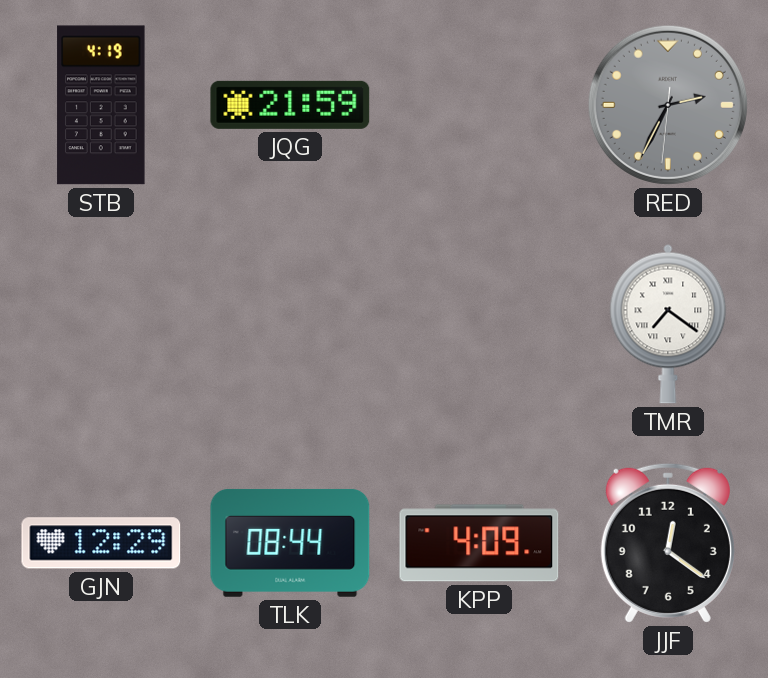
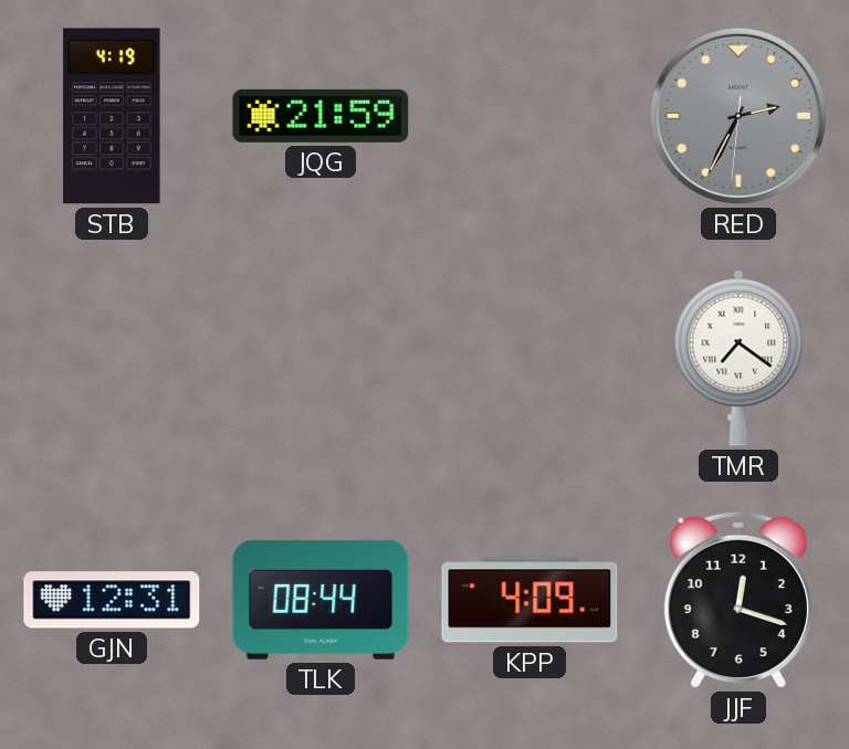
GJN: 12:29 -> 12:31
JJF: 12:21 -> 12:18
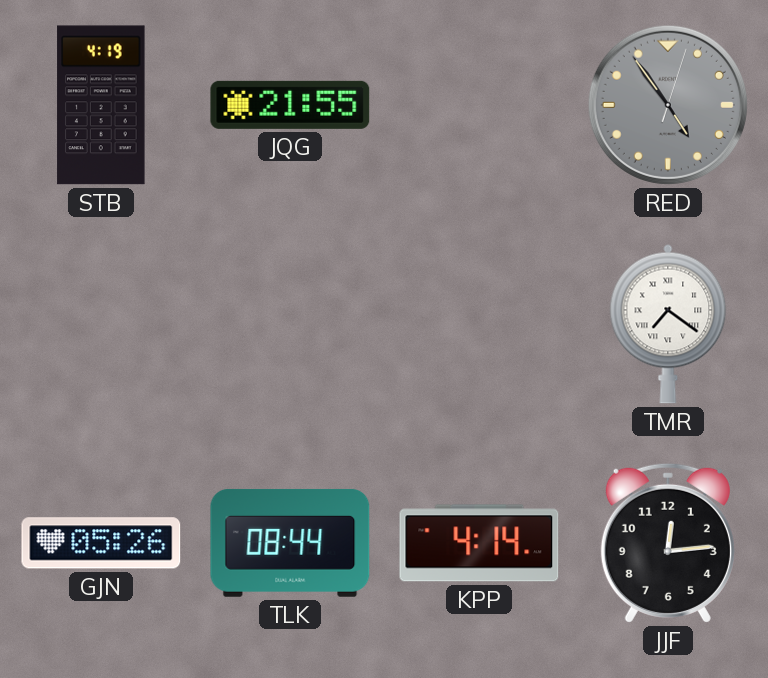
JQG: 21:59 -> 21:55
RED: 2:34 -> 4:54
GJN: 12:31 -> 05:26
KPP: 4:09 -> 4:14
JJF: 12:18 -> 12:14
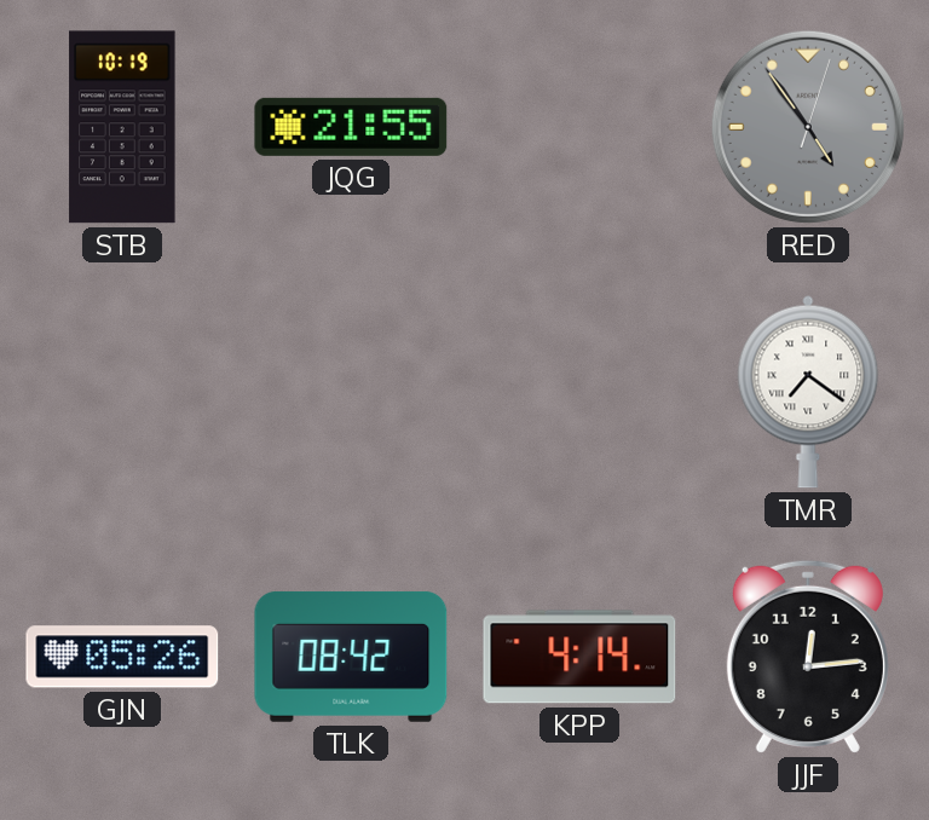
STB: 4:19 -> 10:19
TLK: 08:44 -> 08:42
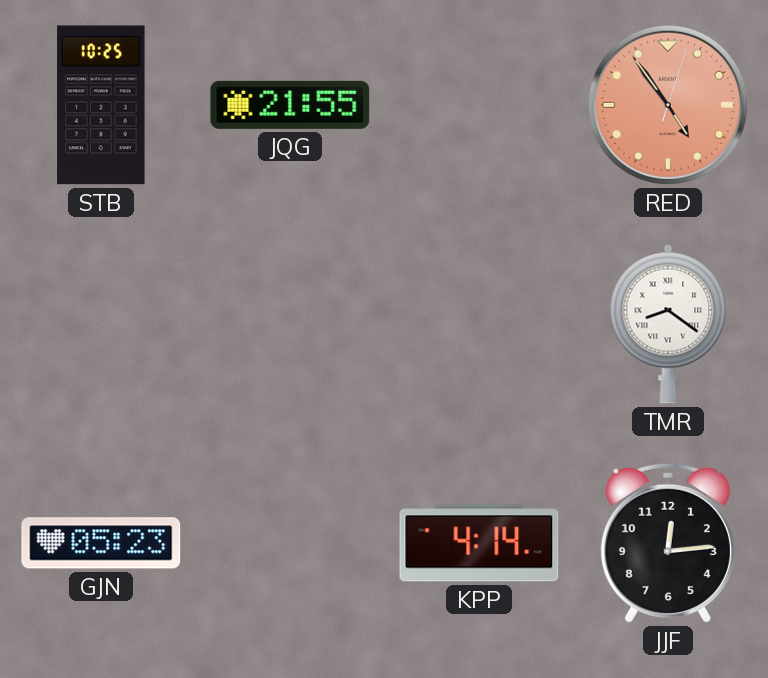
STB: 10:19 -> 10:25
RED dial: grey -> salmon
TMR: 7:21 -> 8:21
GJN: 05:26 -> 05:23
TLK: 08:42 -> none
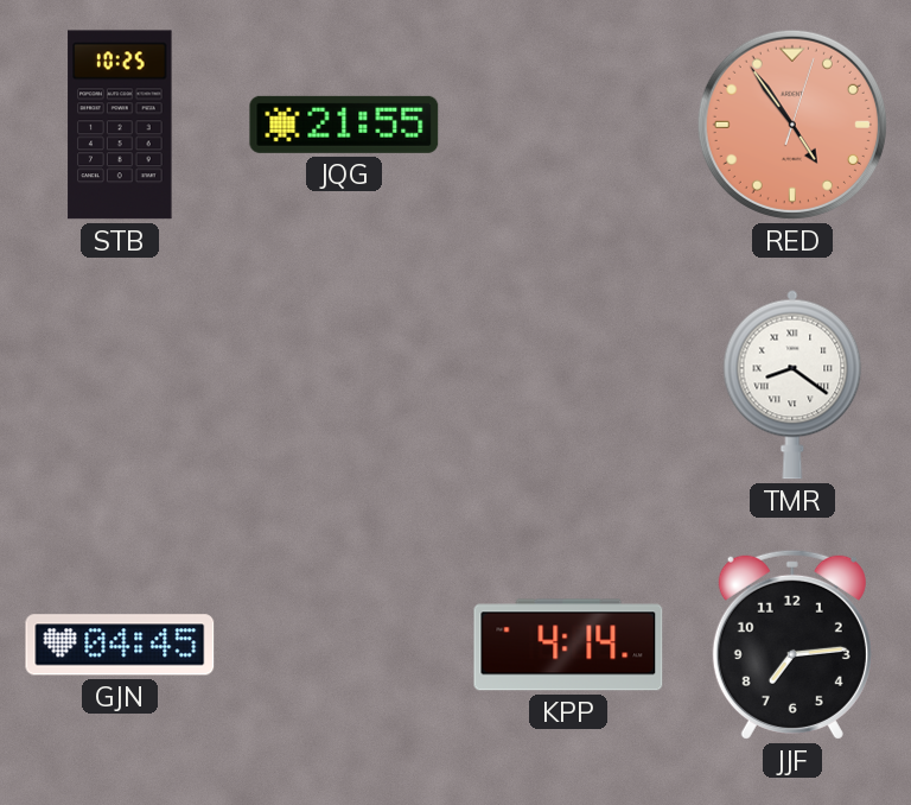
GJN: 05:23 -> 04:45
JJF: 12:14 -> 7:14
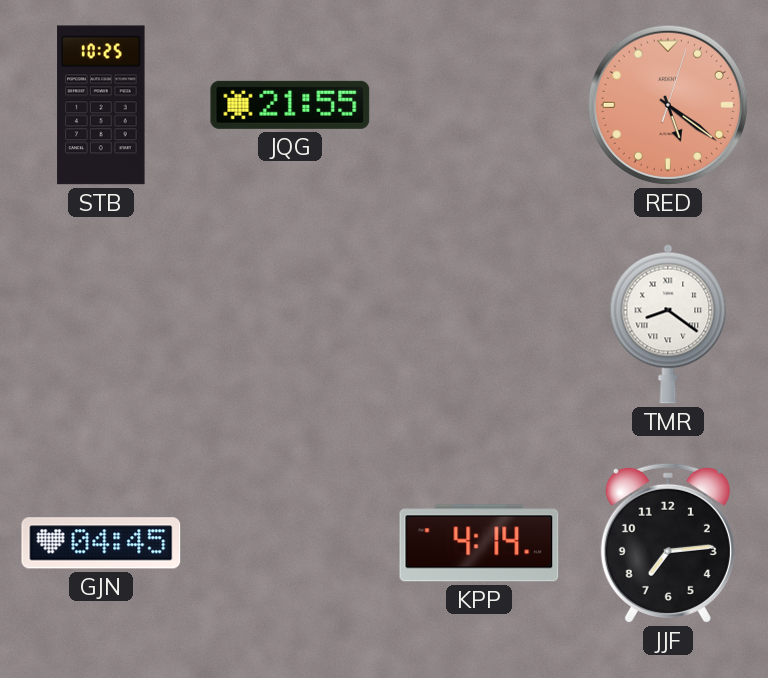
RED: 4:54 -> 5:21
